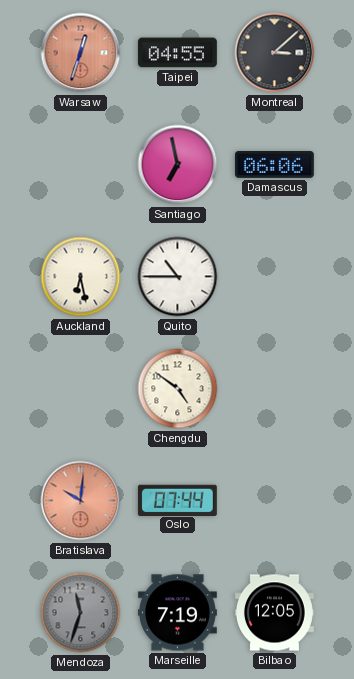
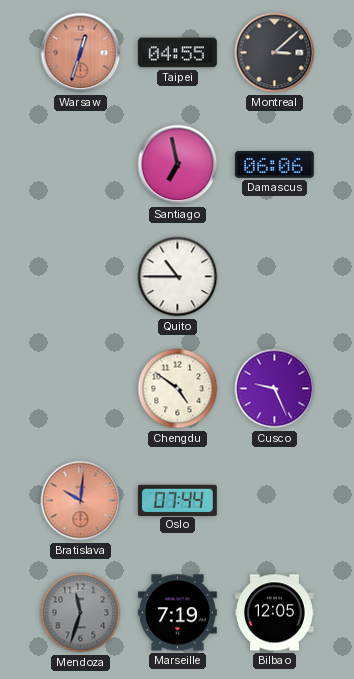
Auckland: 6:28 -> none
Cusco: none -> 9:26
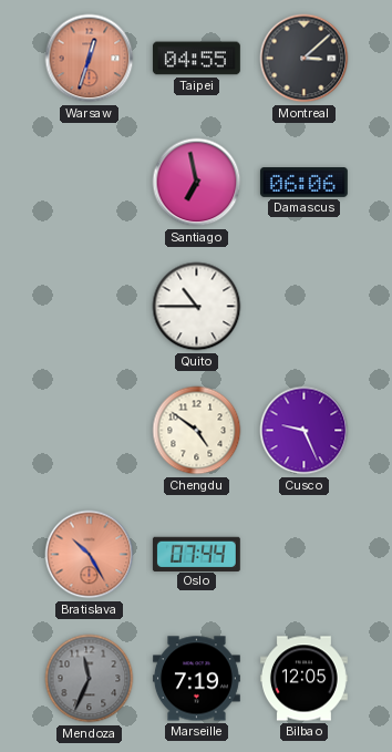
Bratislava: 10:01 -> 10:25
Mendoza: 11:33 -> 11:34
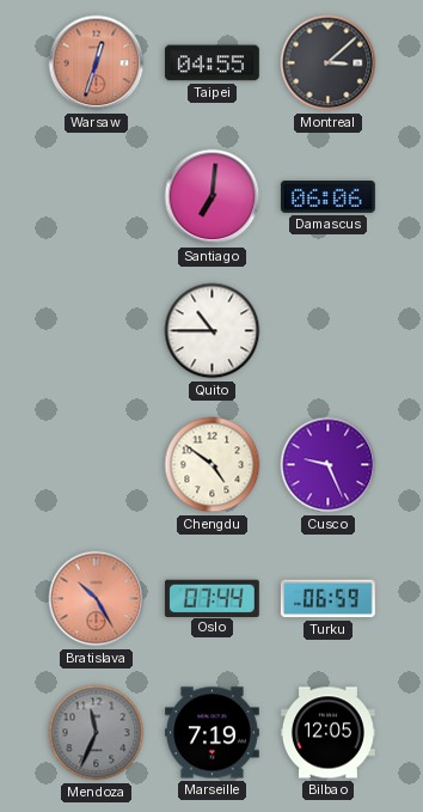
Santiago: 6:58 -> 7:01
Turku: none -> 06:59
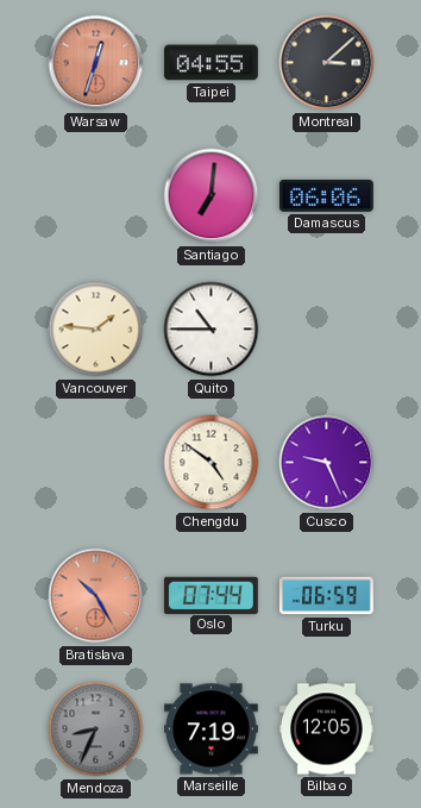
Vancouver: none -> 1:46
Mendoza: 11:34 -> 8:34
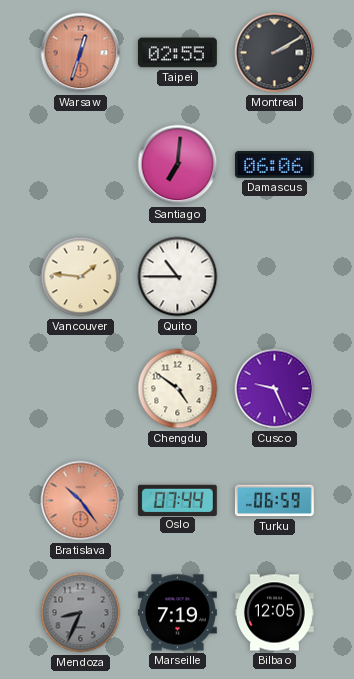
Taipei: 04:55 -> 02:55
Montreal: 3:08 -> 2:10
Bratislava: 10:25 -> 10:24
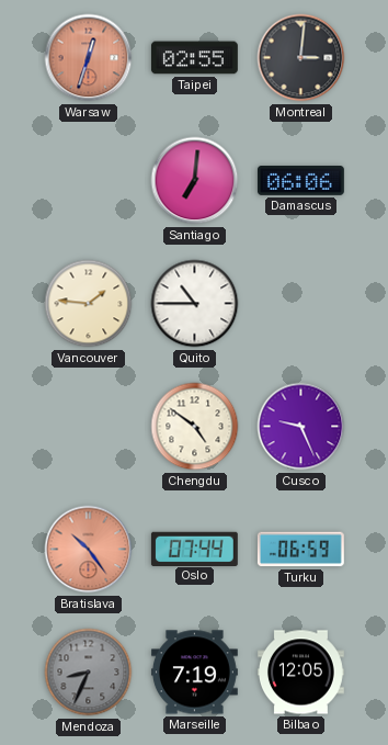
Montreal: 2:10 -> 3:01
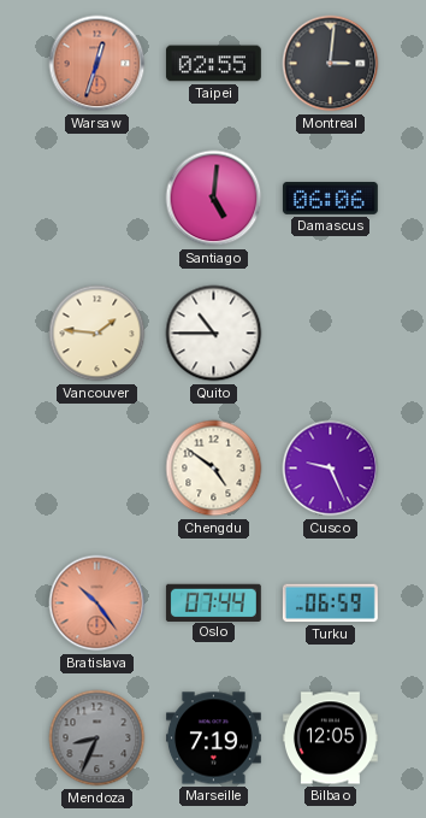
Santiago: 7:01 -> 5:01
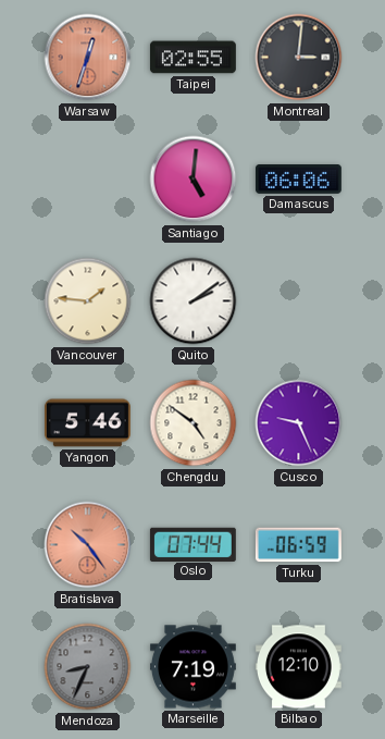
Quito: 10:45 -> 2:09
Yangon: none -> 5:46
Bilbao: 12:05 -> 12:10
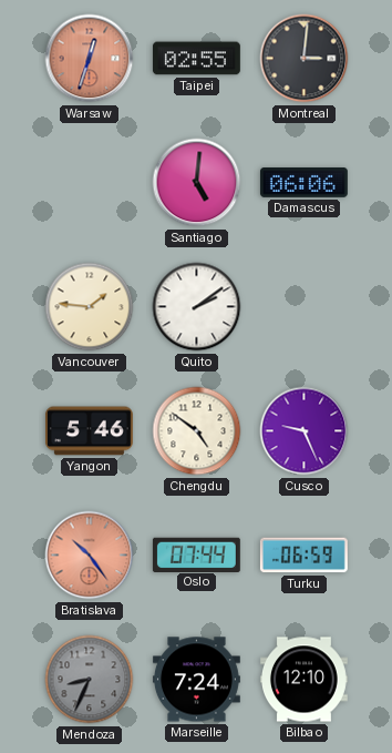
Marseille: 7:19 -> 7:24
